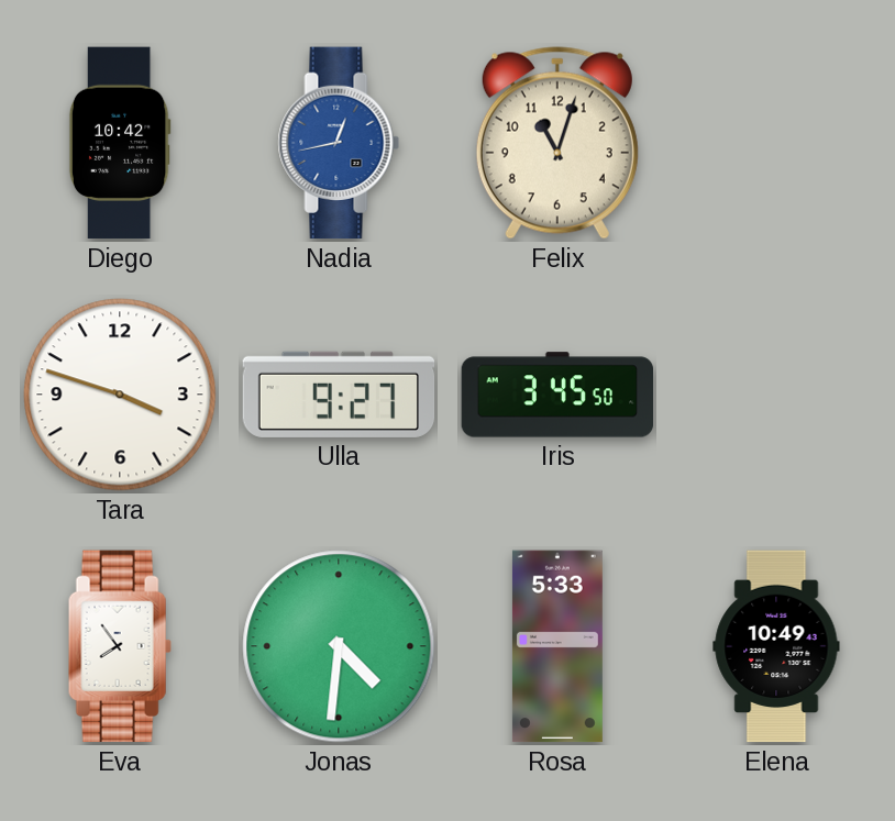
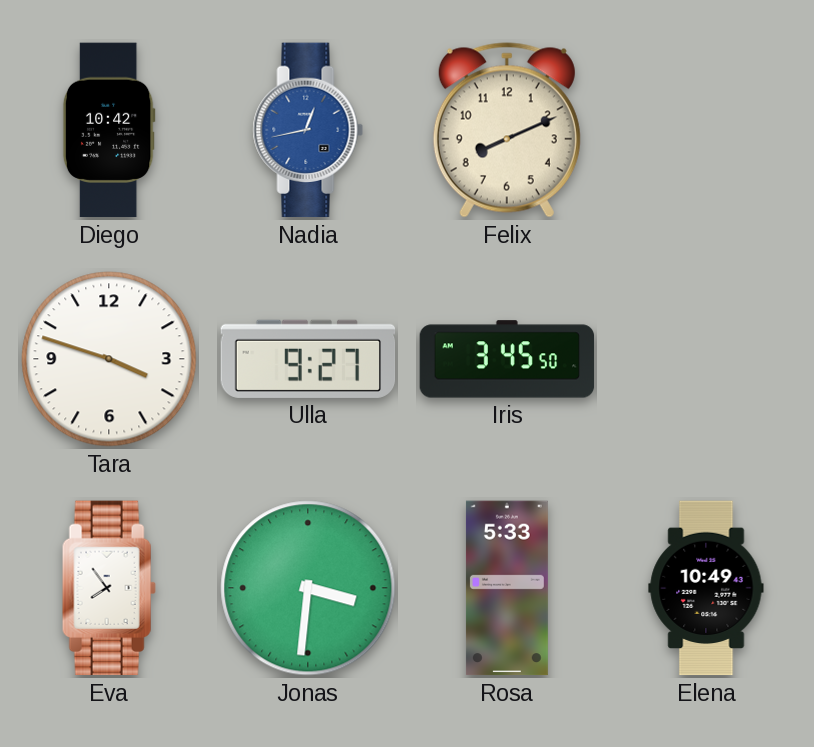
Felix: 11:03 -> 8:11
Jonas: 4:31 -> 3:31
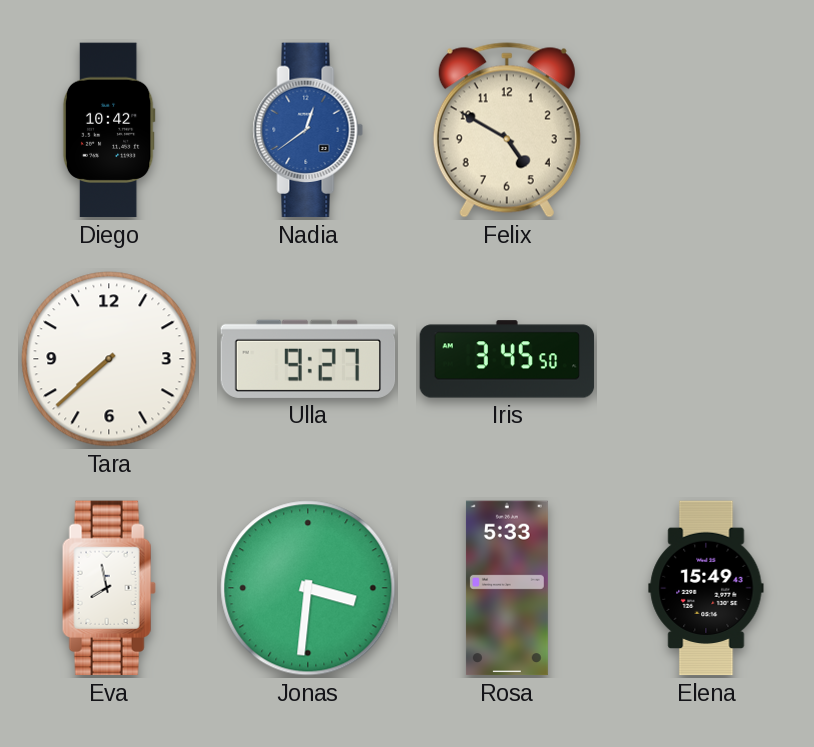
Nadia: 12:43 -> 12:39
Felix: 8:11 -> 4:50
Tara: 3:48 -> 7:38
Eva: 7:54 -> 7:58
Elena: 10:49 -> 15:49
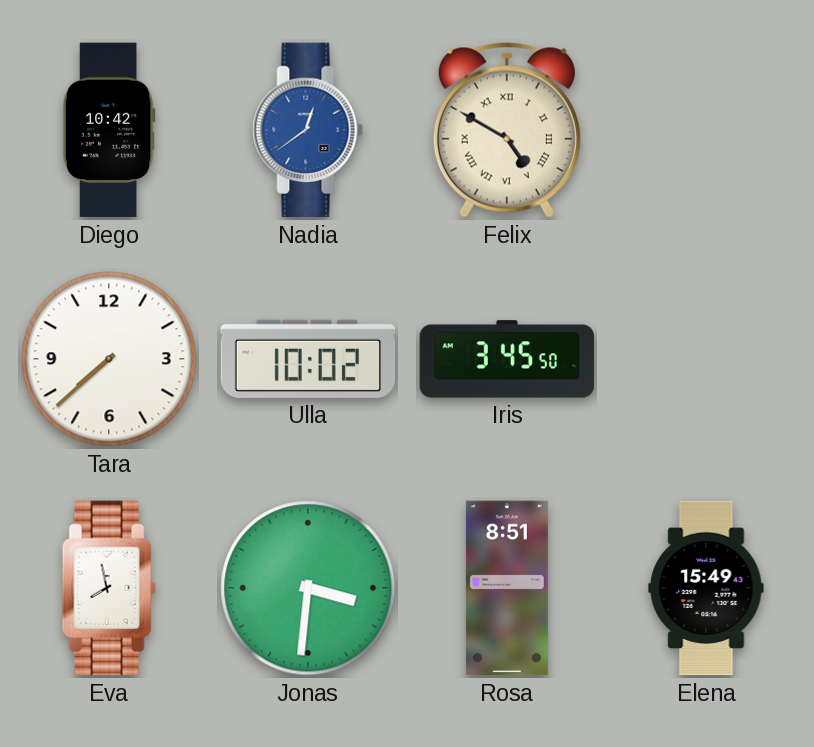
Felix numerals: Arabic -> Roman
Ulla: 9:27 -> 10:02
Rosa: 5:33 -> 8:51
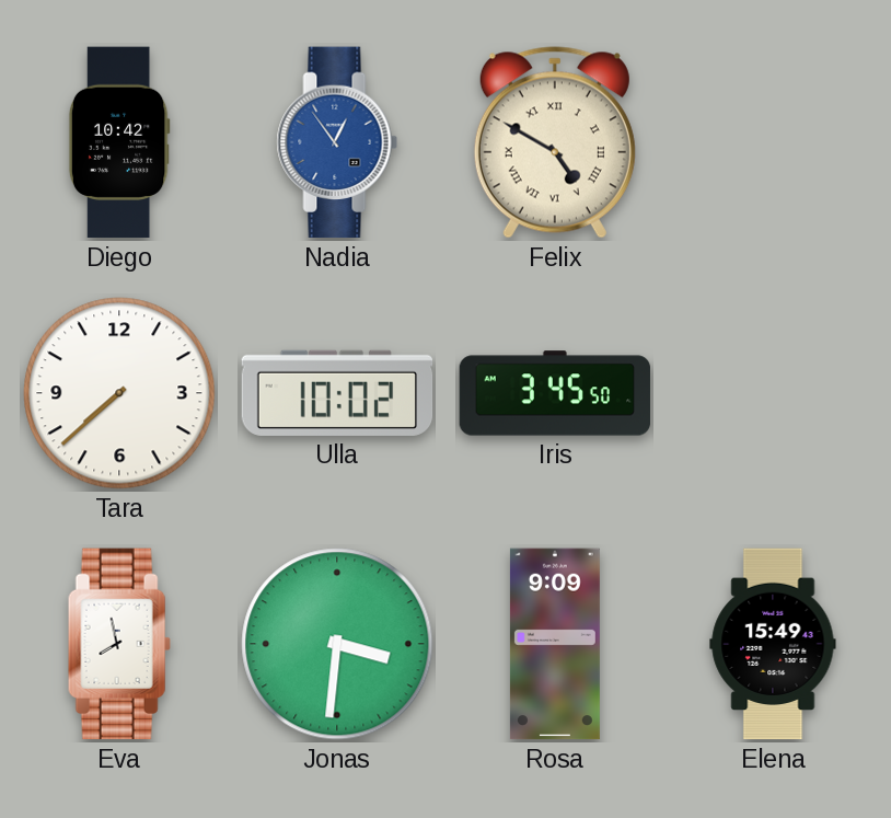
Nadia: 12:39 -> 12:54
Rosa: 8:51 -> 9:09
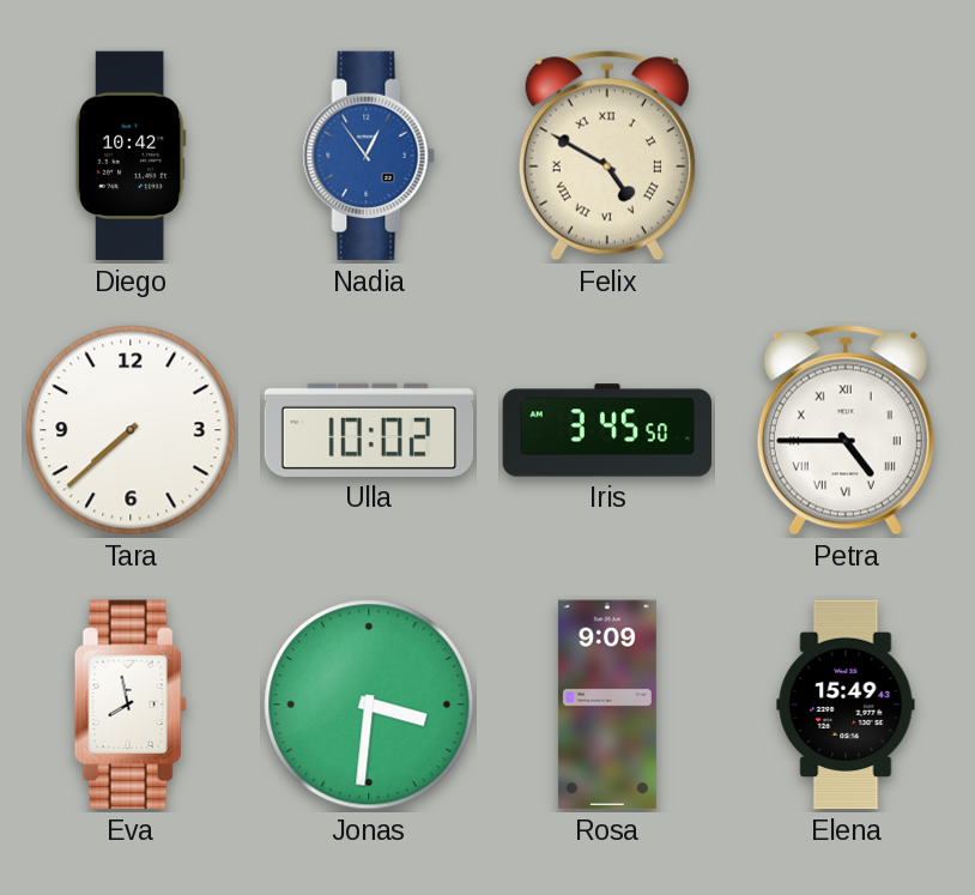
Petra: none -> 4:45
